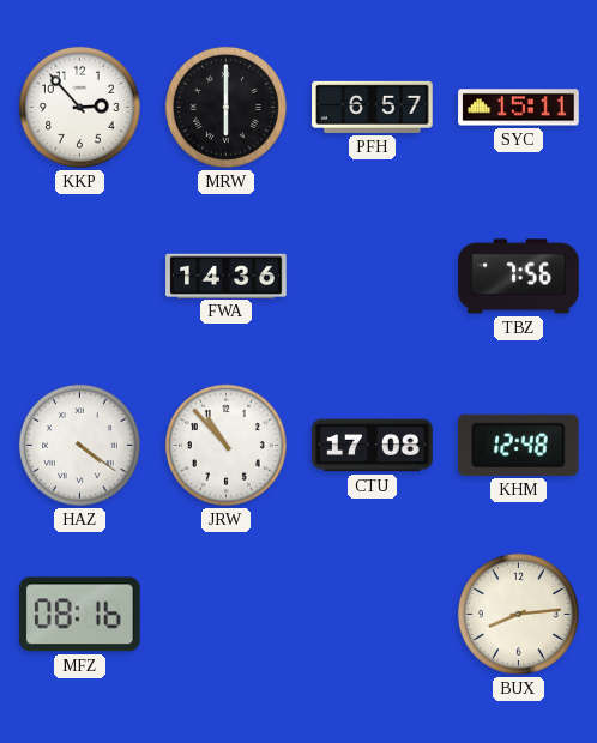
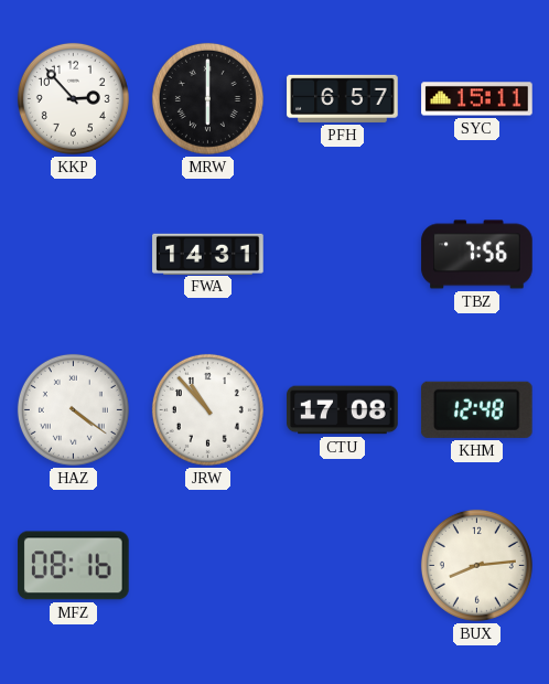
FWA: 14:36 -> 14:31
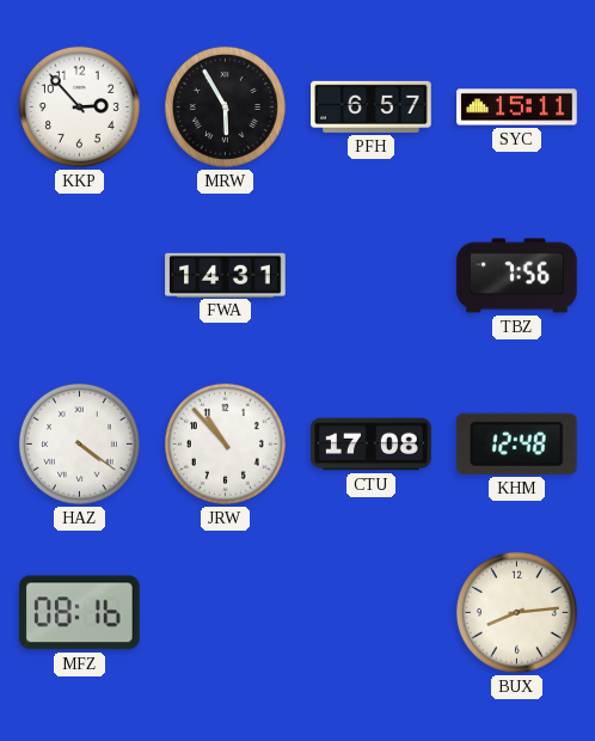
MRW: 6:00 -> 5:55
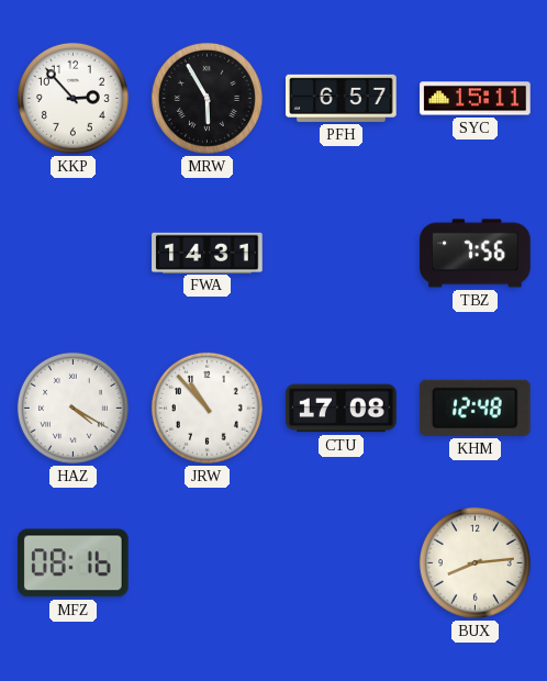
HAZ: 4:21 -> 4:20
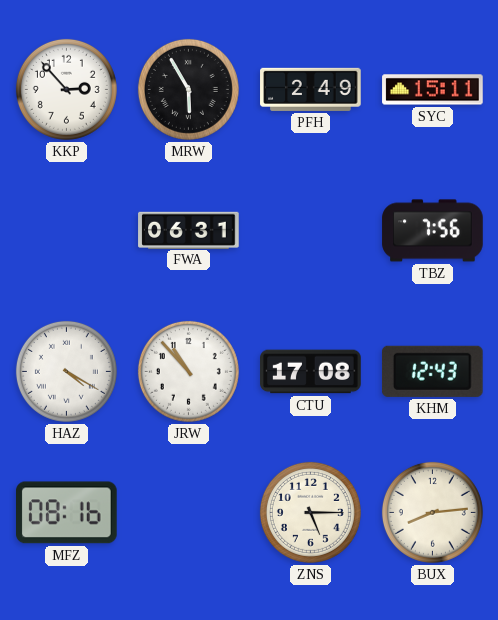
PFH: 6:57 -> 2:49
FWA: 14:31 -> 06:31
KHM: 12:48 -> 12:43
ZNS: none -> 5:15
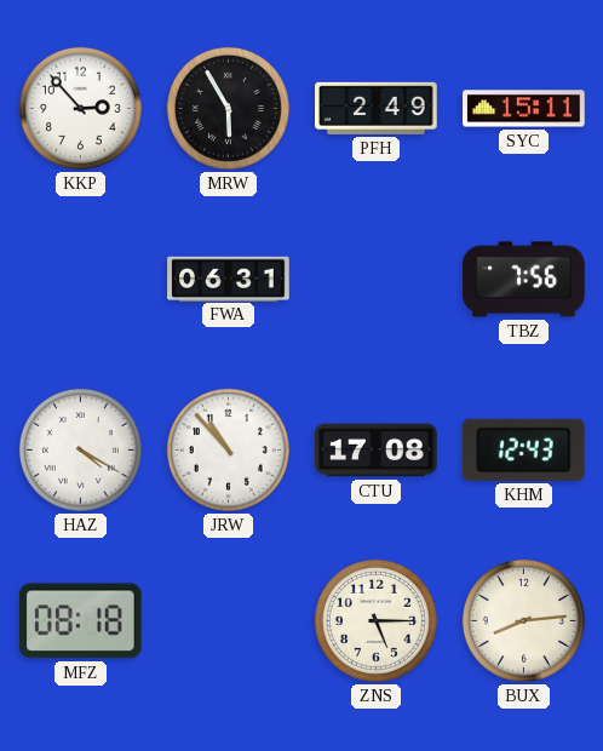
MFZ: 08:16 -> 08:18
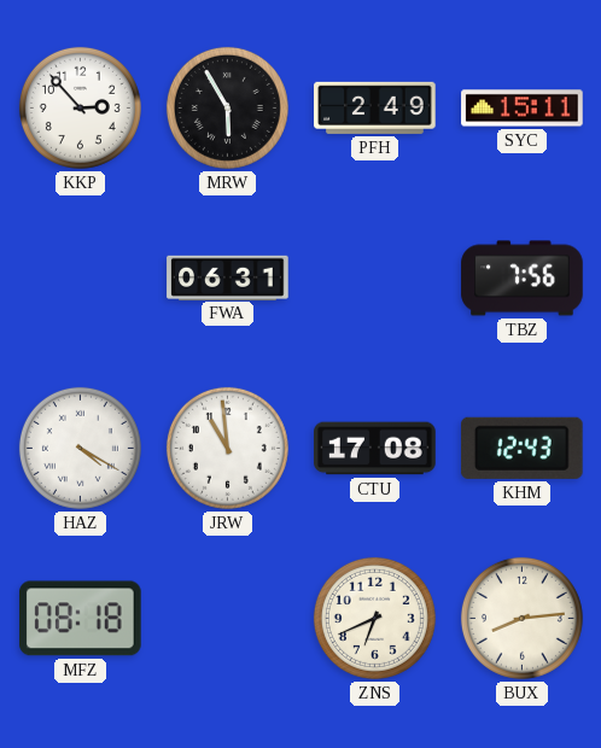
JRW: 10:53 -> 10:59
ZNS: 5:15 -> 6:41
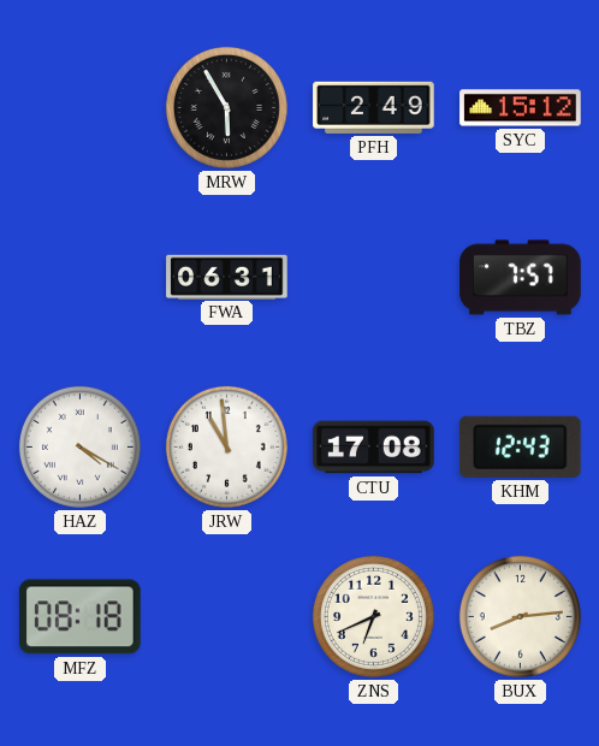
KKP: 2:53 -> none
SYC: 15:11 -> 15:12
TBZ: 7:56 -> 7:57
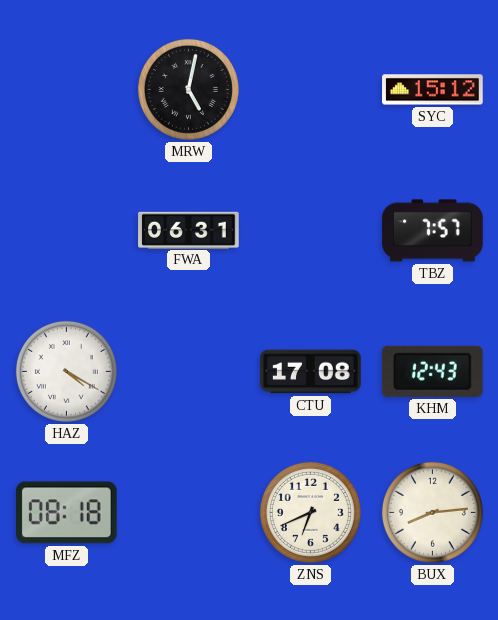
MRW: 5:55 -> 5:02
PFH: 2:49 -> none
JRW: 10:59 -> none
